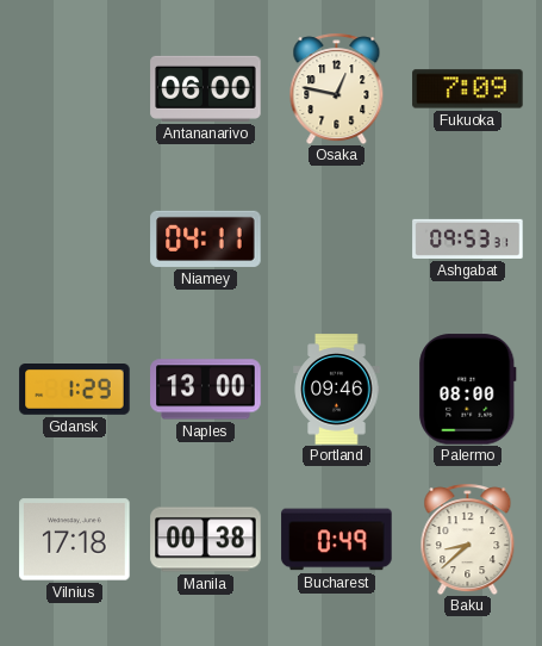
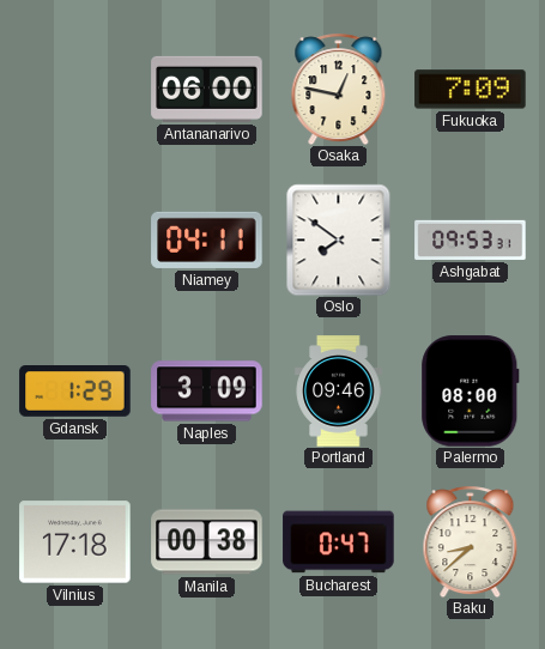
Oslo: none -> 7:51
Naples: 13:00 -> 3:09
Bucharest: 0:49 -> 0:47
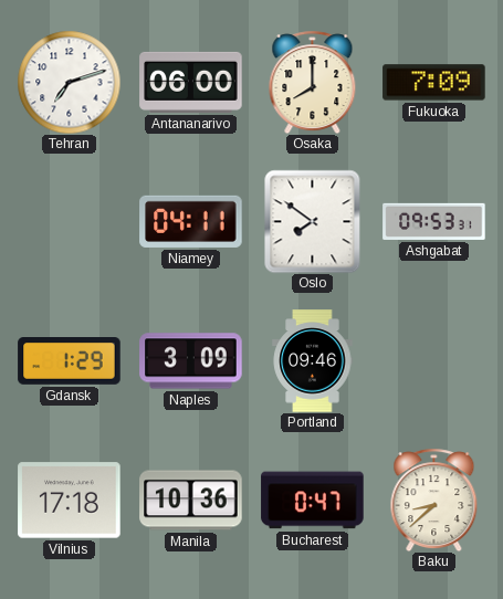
Tehran: none -> 7:12
Osaka: 12:47 -> 8:00
Palermo: 08:00 -> none
Manila: 00:38 -> 10:36
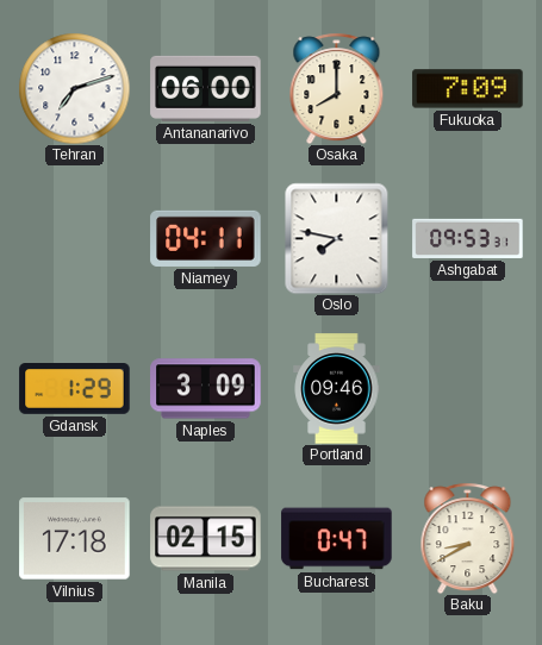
Oslo: 7:51 -> 7:47
Manila: 10:36 -> 02:15
Baku: 8:38 -> 8:40
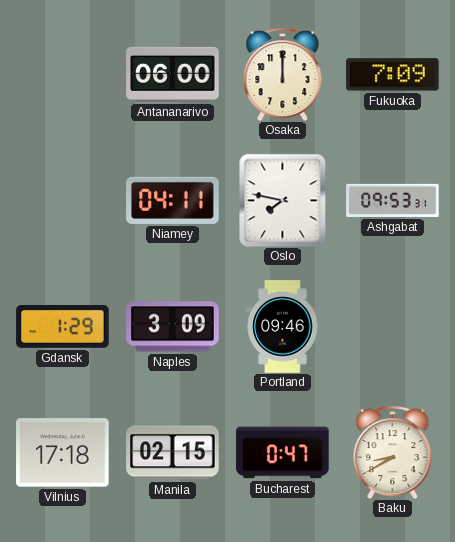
Tehran: 7:12 -> none
Osaka: 8:00 -> 12:00
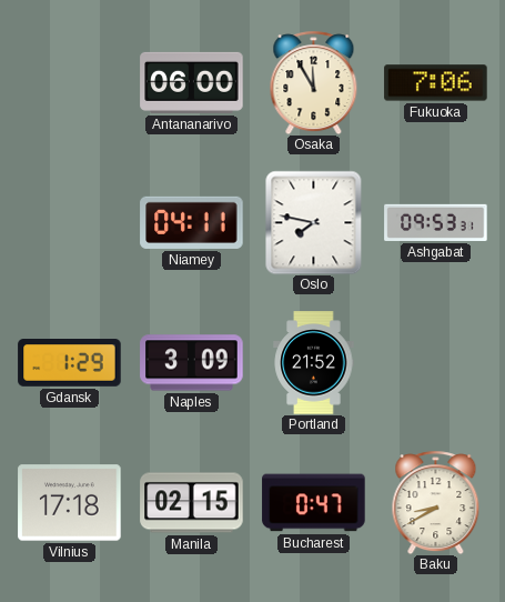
Osaka: 12:00 -> 11:55
Fukuoka: 7:09 -> 7:06
Portland: 09:46 -> 21:52
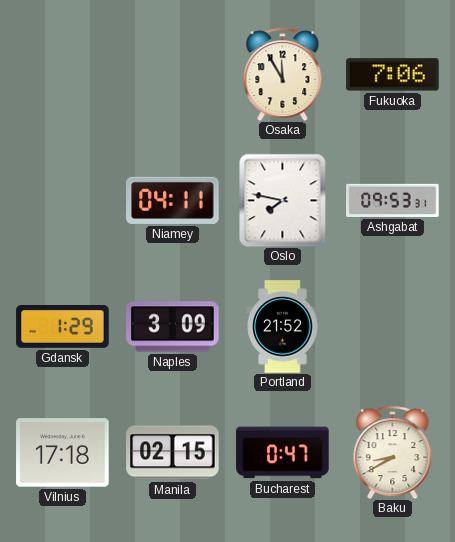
Antananarivo: 06:00 -> none
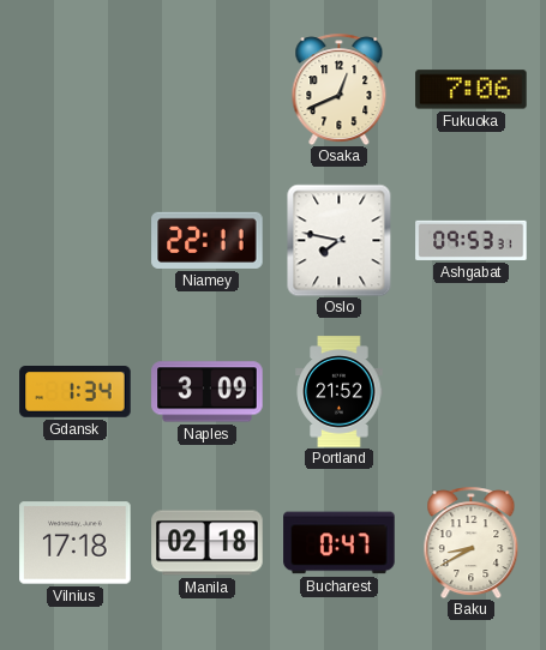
Osaka: 11:55 -> 12:41
Niamey: 04:11 -> 22:11
Gdansk: 1:29 -> 1:34
Manila: 02:15 -> 02:18
